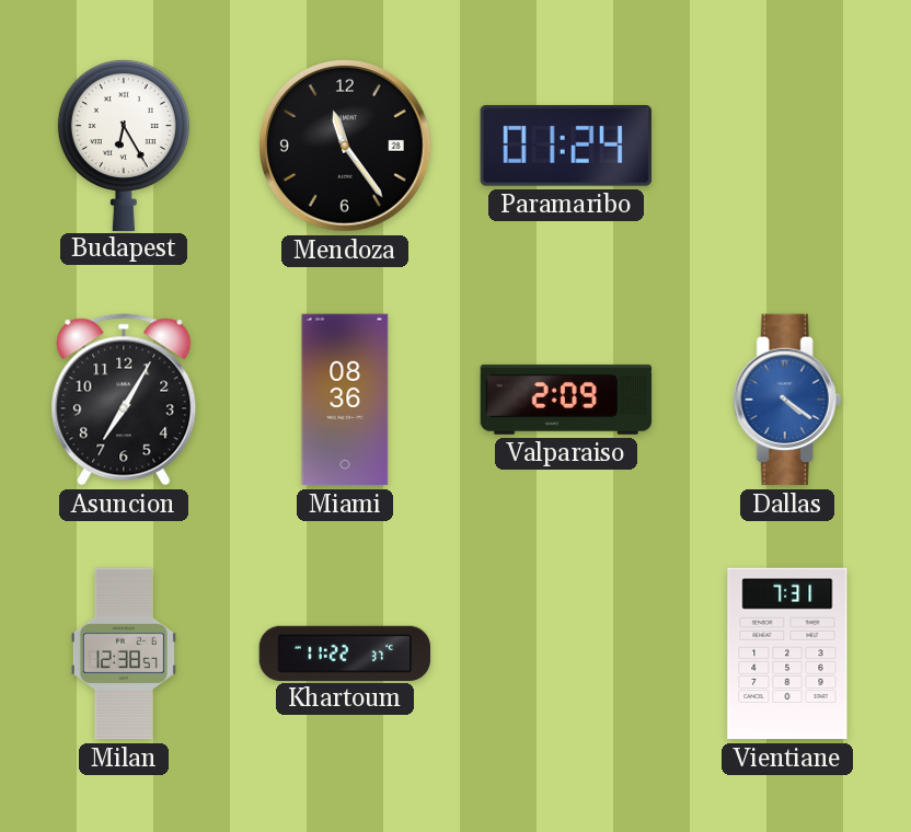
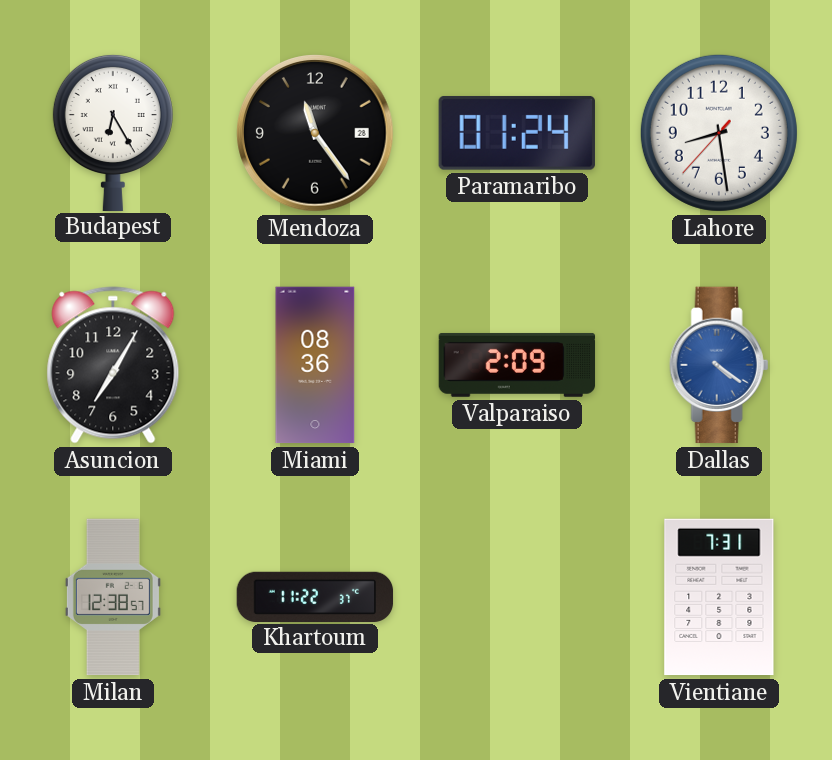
Lahore: none -> 8:28
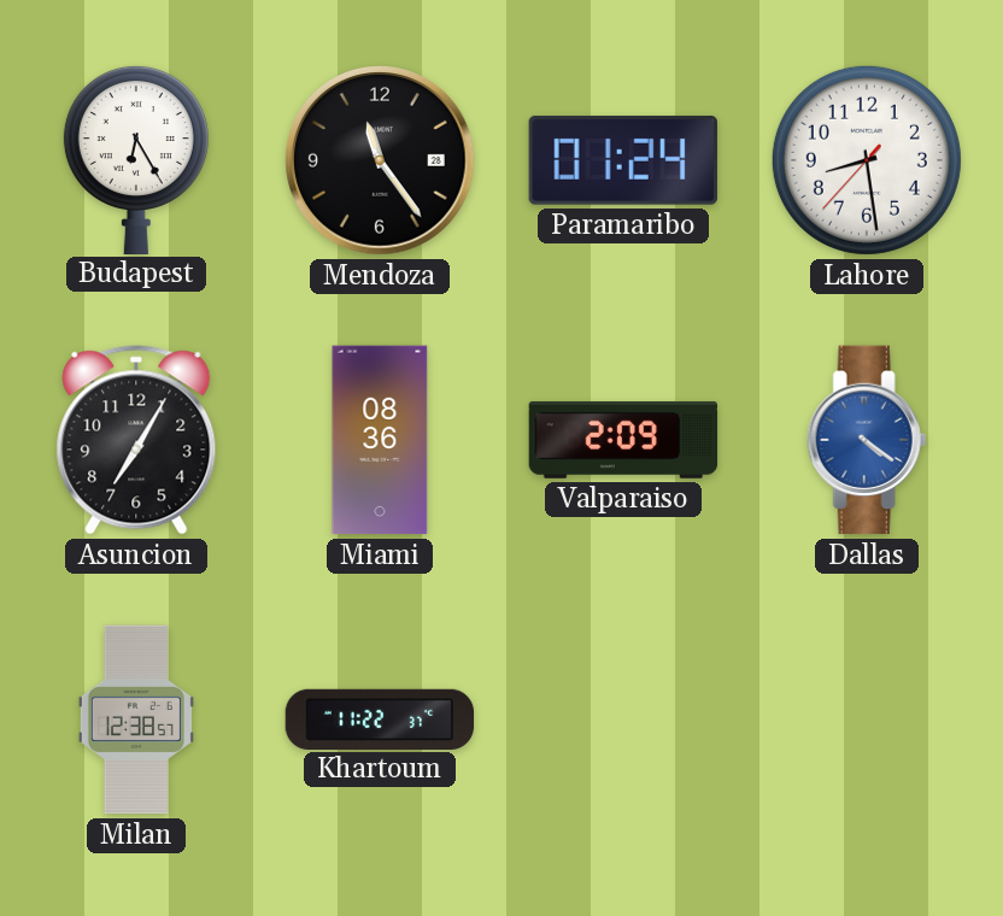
Vientiane: 7:31 -> none
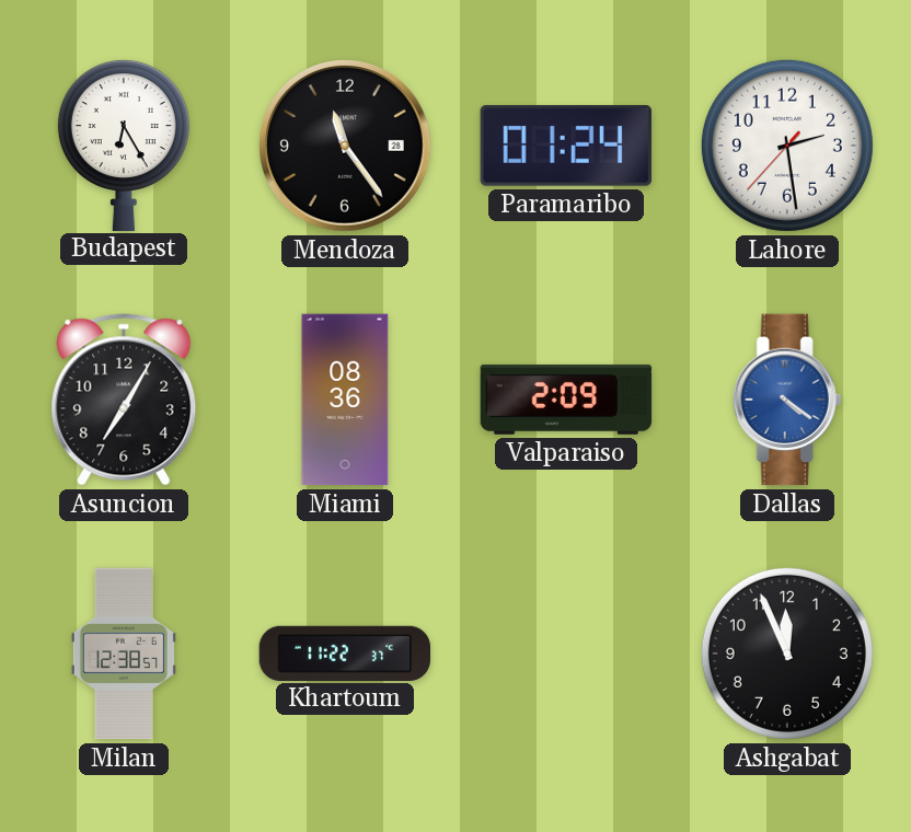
Lahore: 8:28 -> 2:28
Ashgabat: none -> 11:56
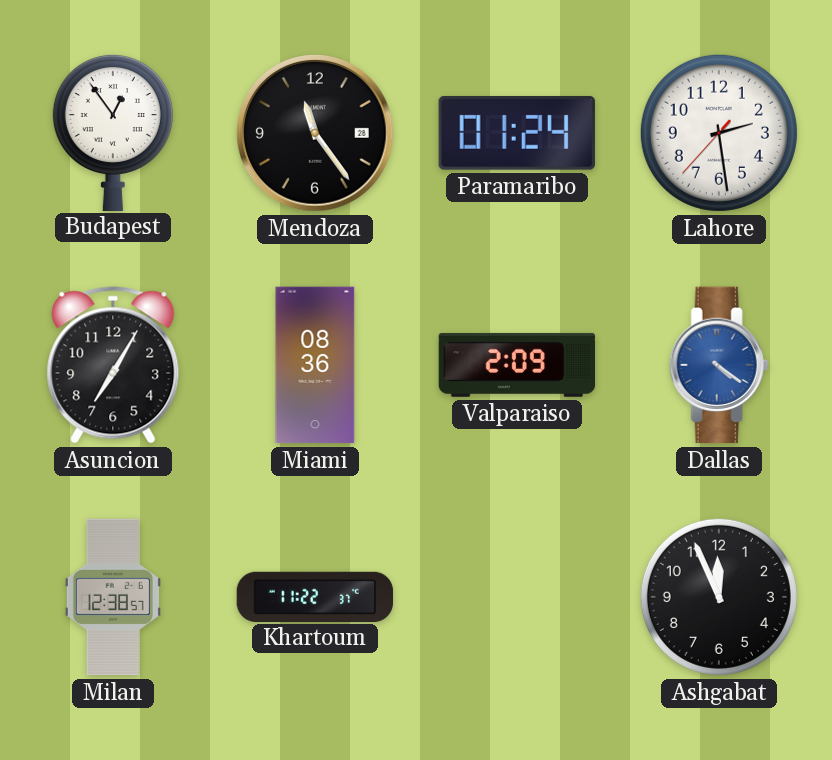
Budapest: 6:25 -> 12:54
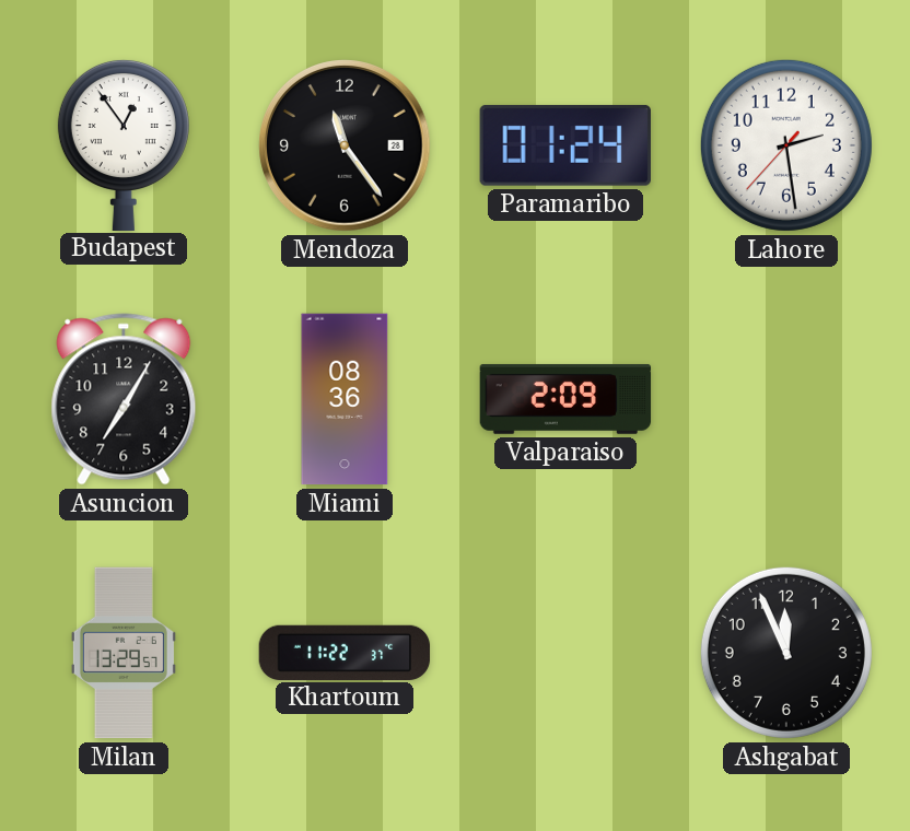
Dallas: 4:21 -> none
Milan: 12:38 -> 13:29
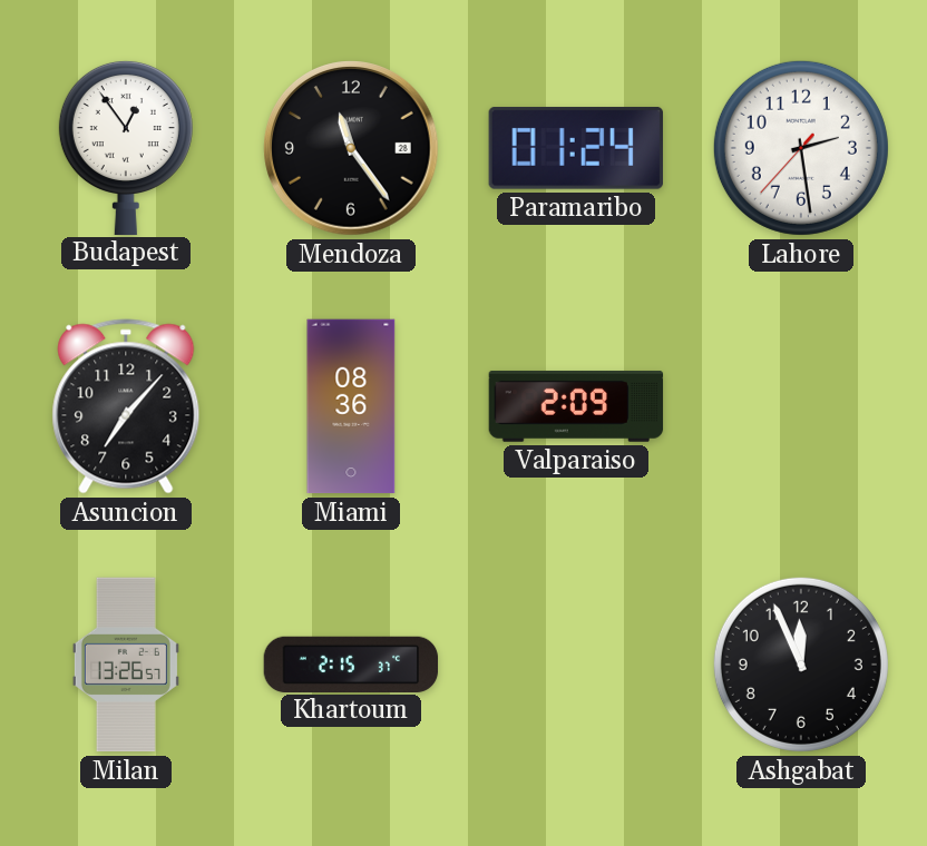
Asuncion: 7:05 -> 7:07
Milan: 13:29 -> 13:26
Khartoum: 11:22 -> 2:15
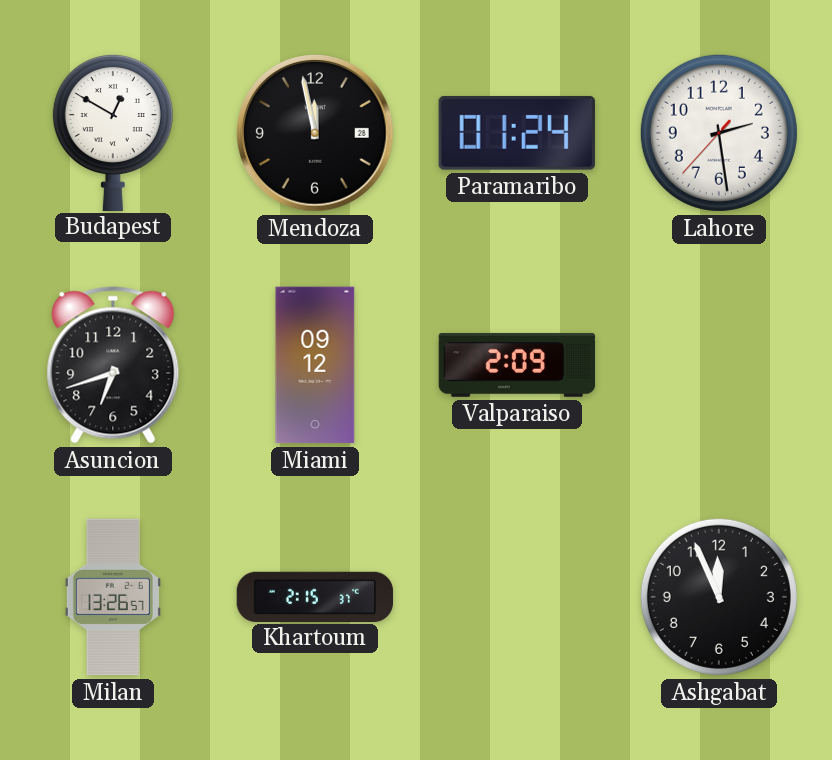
Budapest: 12:54 -> 12:50
Mendoza: 11:24 -> 11:58
Asuncion: 7:07 -> 6:42
Miami: 08:36 -> 09:12
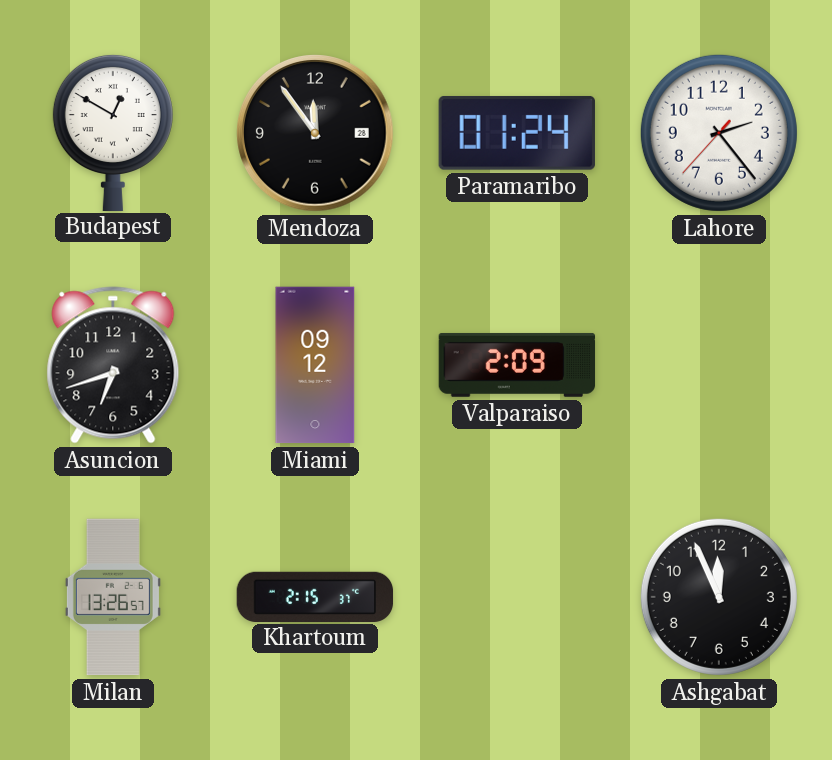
Mendoza: 11:58 -> 11:54
Lahore: 2:28 -> 2:23
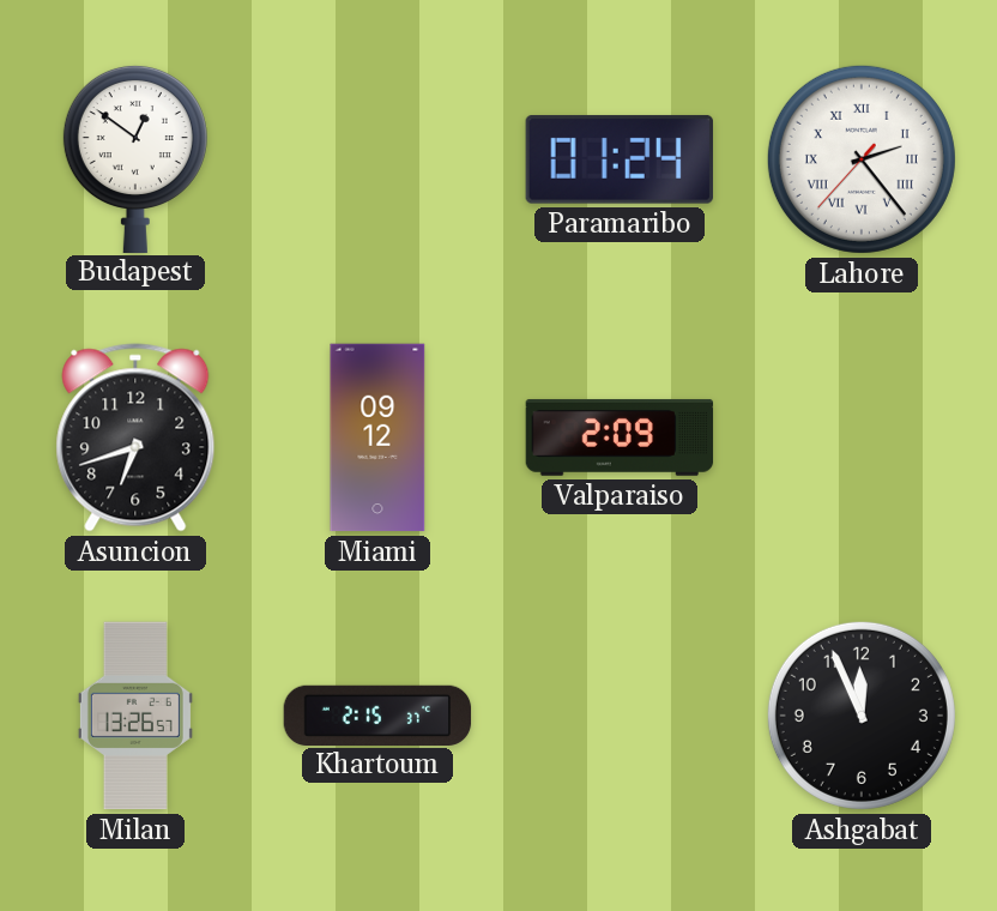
Budapest: 12:50 -> 12:51
Mendoza: 11:54 -> none
Lahore numerals: Arabic -> Roman
